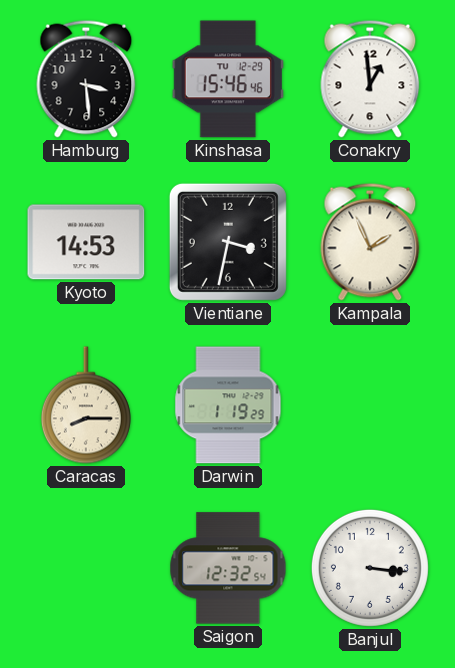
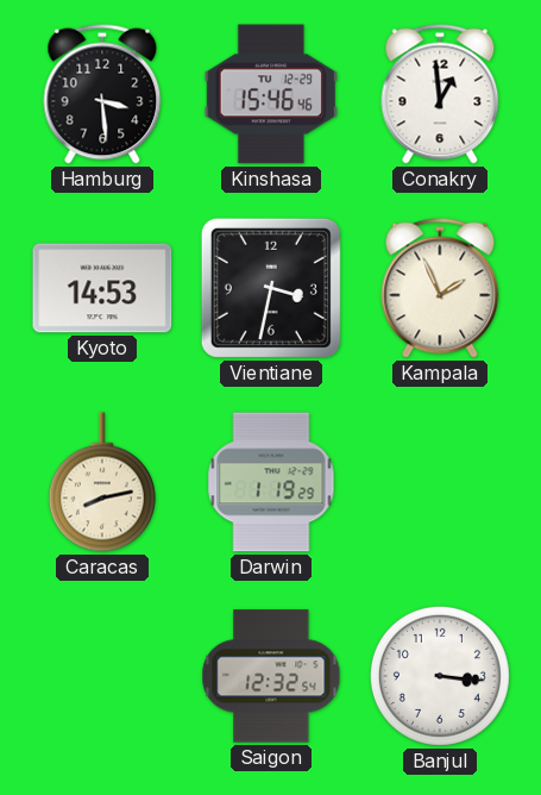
Caracas: 8:15 -> 8:13
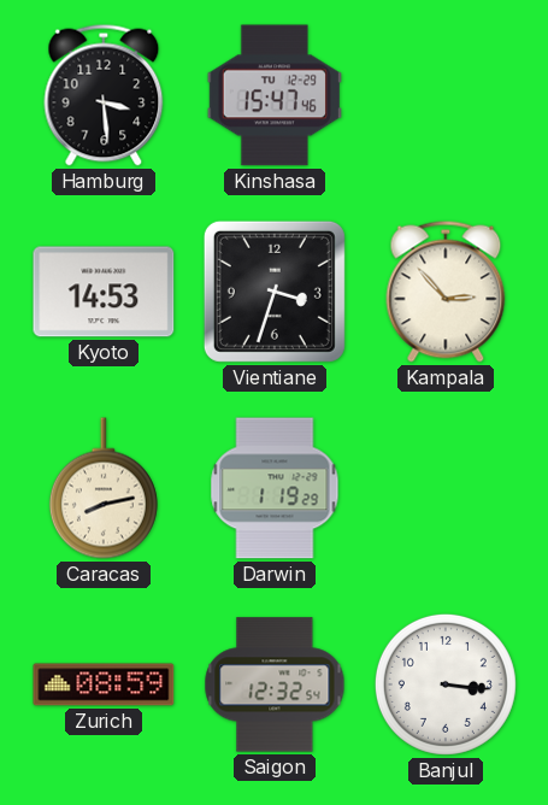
Kinshasa: 15:46 -> 15:47
Conakry: 12:59 -> none
Vientiane: 3:32 -> 3:33
Kampala: 1:56 -> 2:53
Zurich: none -> 08:59
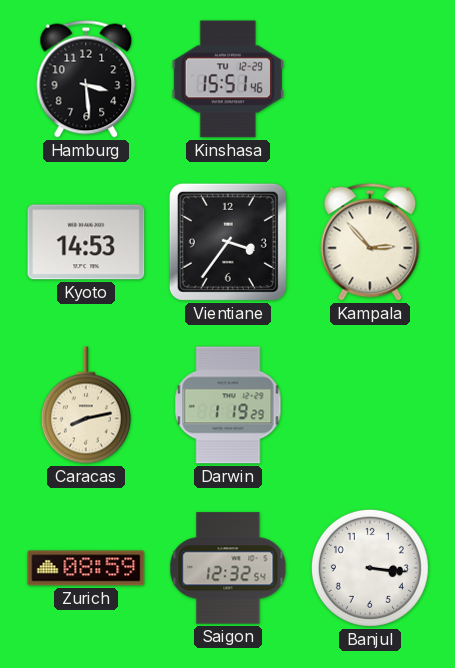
Kinshasa: 15:47 -> 15:51
Vientiane: 3:33 -> 3:36
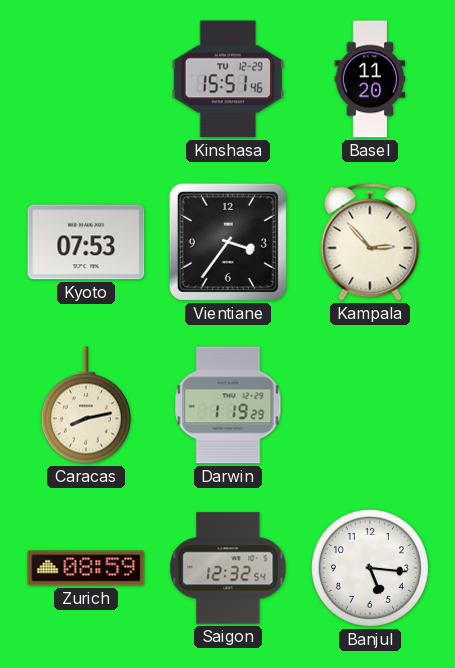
Hamburg: 3:29 -> none
Basel: none -> 11:20
Kyoto: 14:53 -> 07:53
Banjul: 3:16 -> 5:16
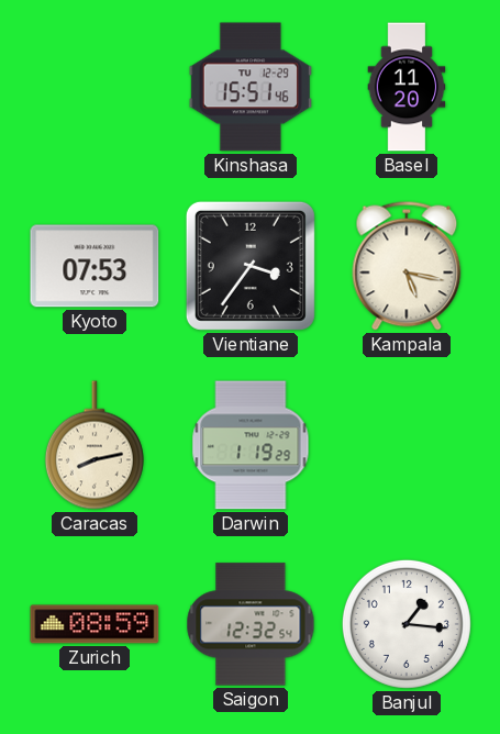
Kampala: 2:53 -> 5:17
Banjul: 5:16 -> 1:16
